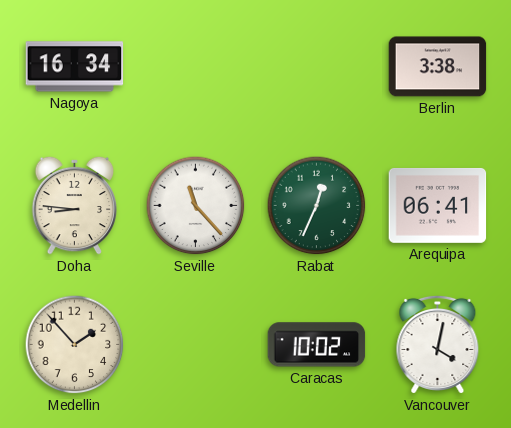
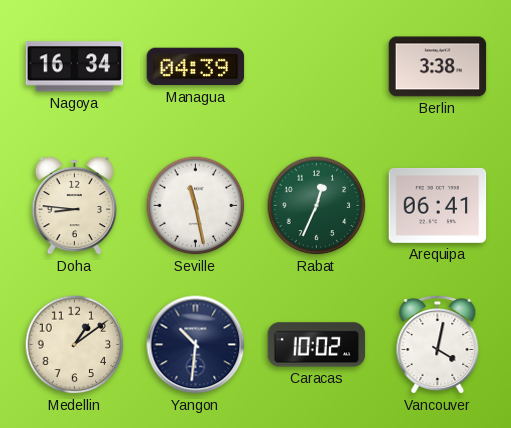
Managua: none -> 04:39
Seville: 11:23 -> 11:28
Medellin: 1:53 -> 1:09
Yangon: none -> 10:31
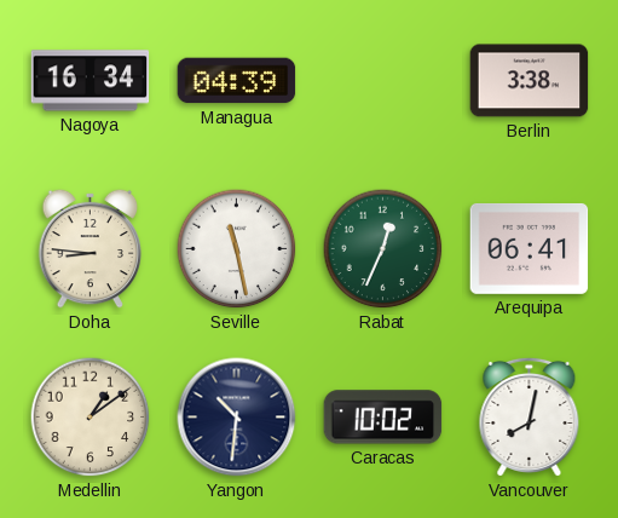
Vancouver: 4:02 -> 8:02
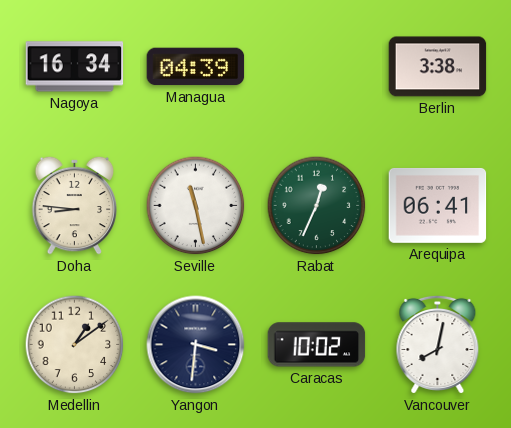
Yangon: 10:31 -> 3:31
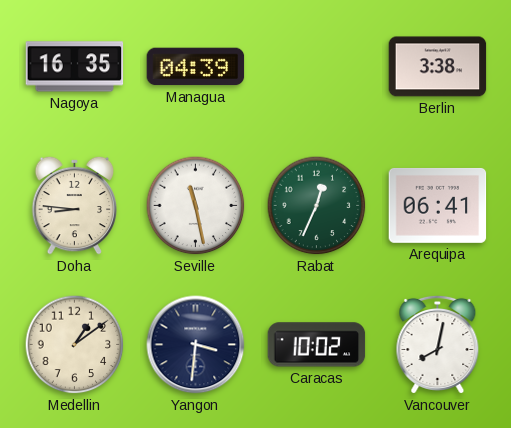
Nagoya: 16:34 -> 16:35
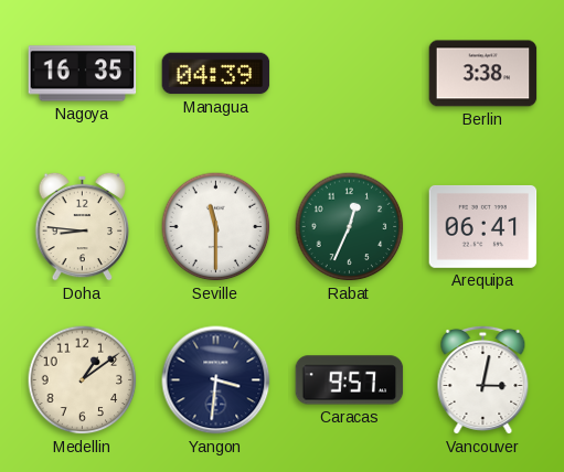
Seville: 11:28 -> 11:30
Caracas: 10:02 -> 9:57
Vancouver: 8:02 -> 3:02
